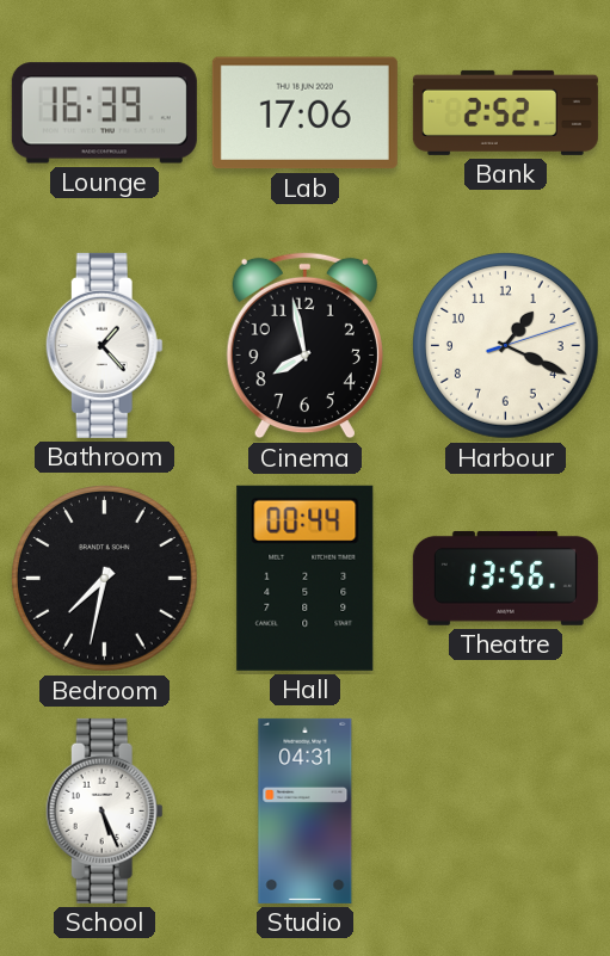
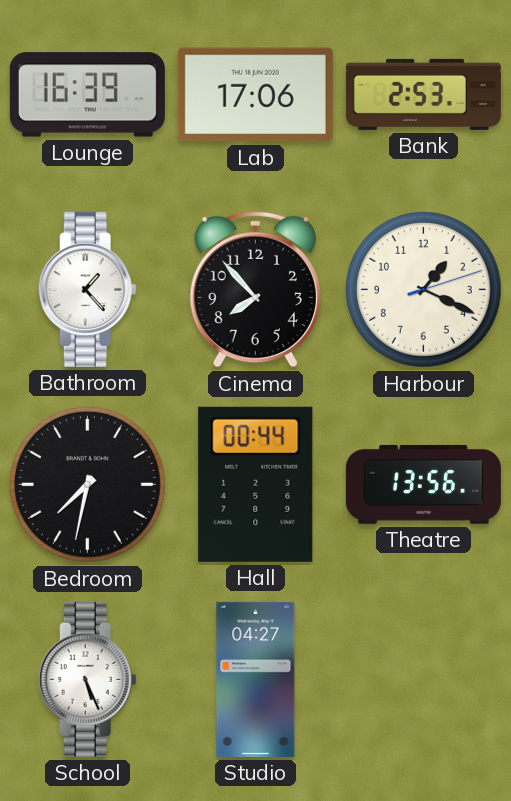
Bank: 2:52 -> 2:53
Cinema: 7:58 -> 7:53
Studio: 04:31 -> 04:27
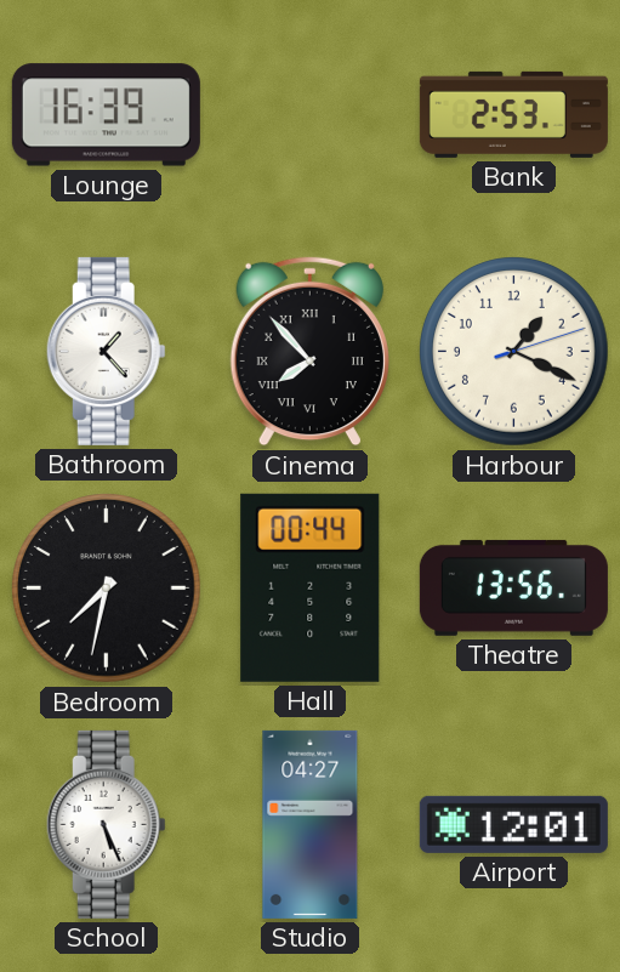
Lab: 17:06 -> none
Cinema numerals: Arabic -> Roman
Airport: none -> 12:01
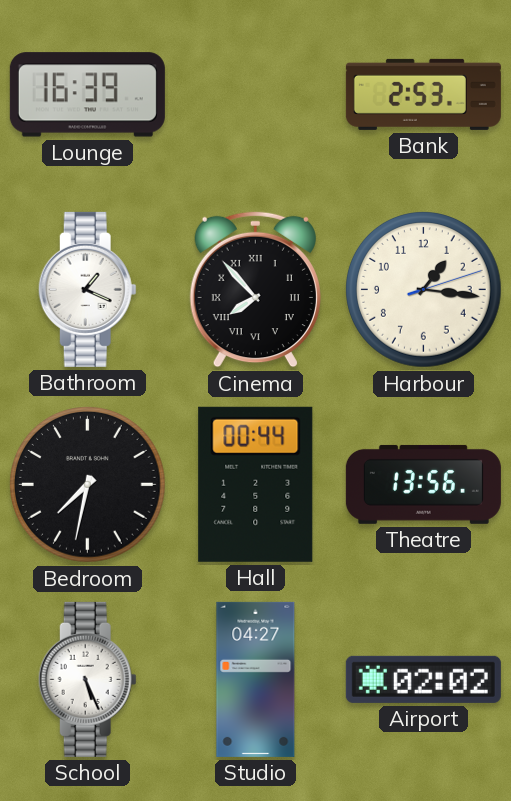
Bathroom: 1:23 -> 1:19
Harbour: 1:19 -> 1:16
Airport: 12:01 -> 02:02
